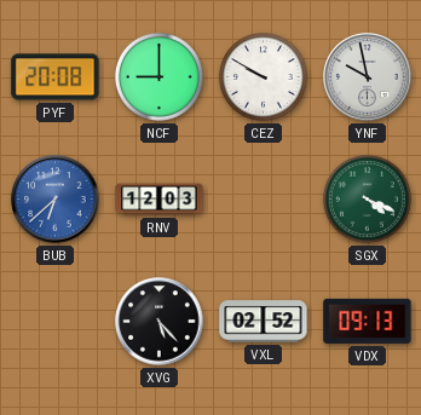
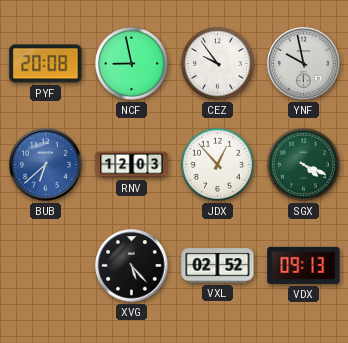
NCF: 9:00 -> 8:58
CEZ: 9:50 -> 9:54
JDX: none -> 12:53
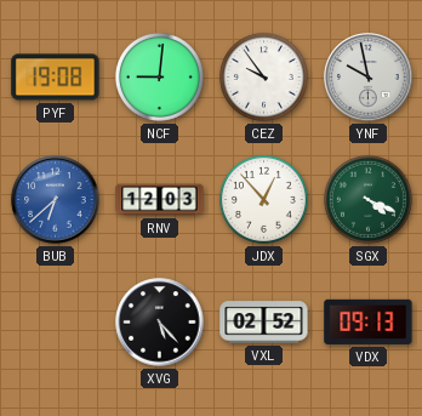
PYF: 20:08 -> 19:08
NCF: 8:58 -> 9:01
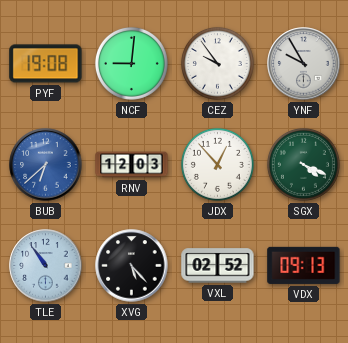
YNF: 9:58 -> 9:55
TLE: none -> 10:54
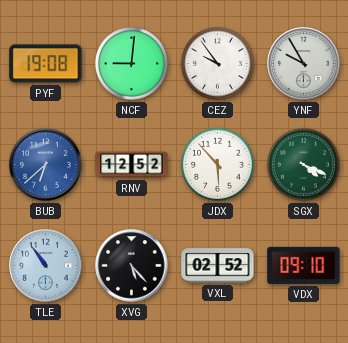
RNV: 12:03 -> 12:52
JDX: 12:53 -> 5:53
VDX: 09:13 -> 09:10
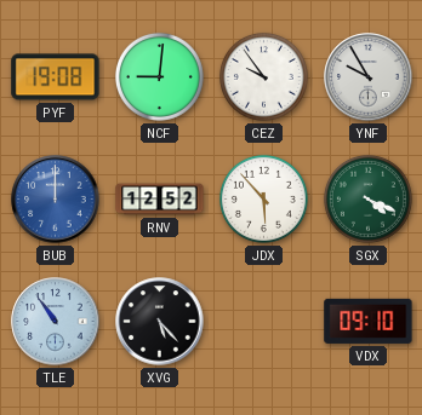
BUB: 6:38 -> 12:00
VXL: 02:52 -> none
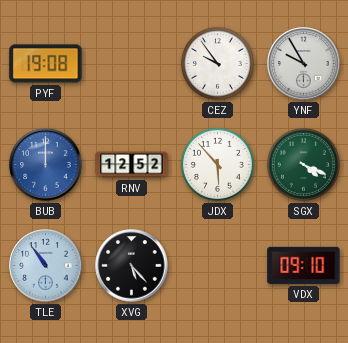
NCF: 9:01 -> none
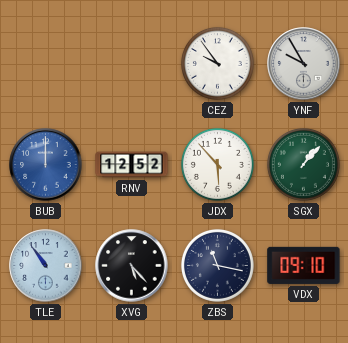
PYF: 19:08 -> none
SGX: 4:19 -> 1:07
ZBS: none -> 11:17
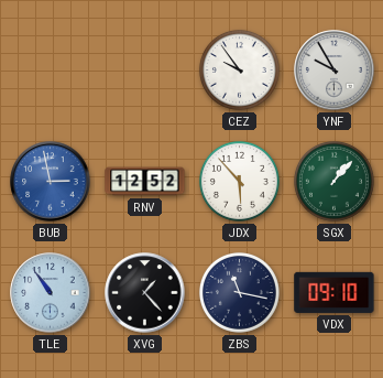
BUB: 12:00 -> 2:58
XVG: 5:23 -> 1:23
